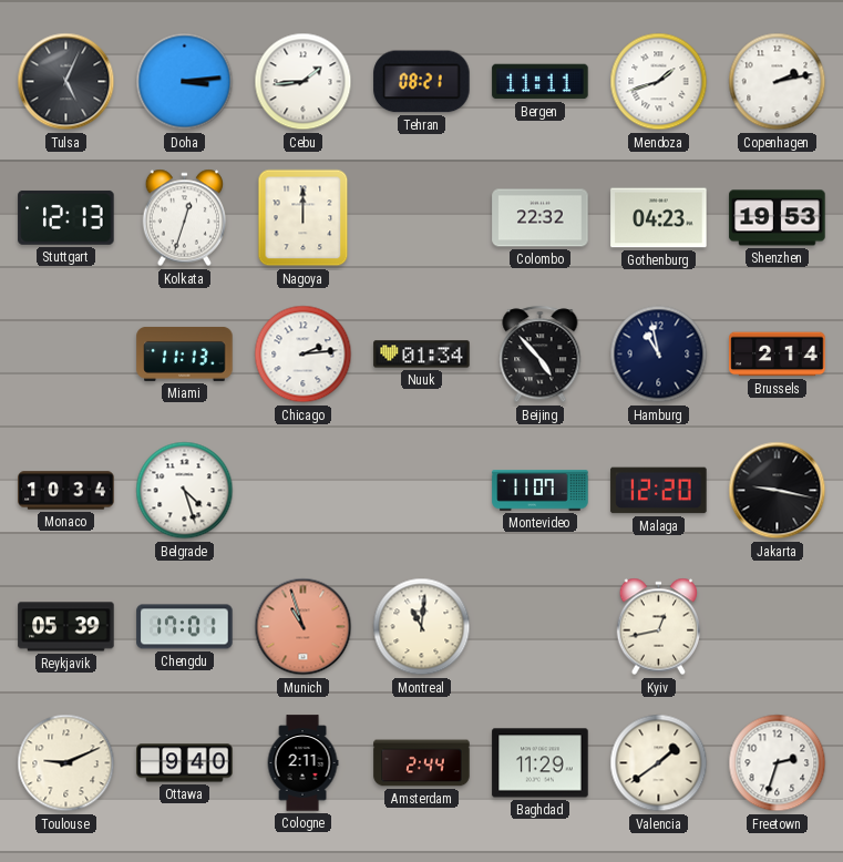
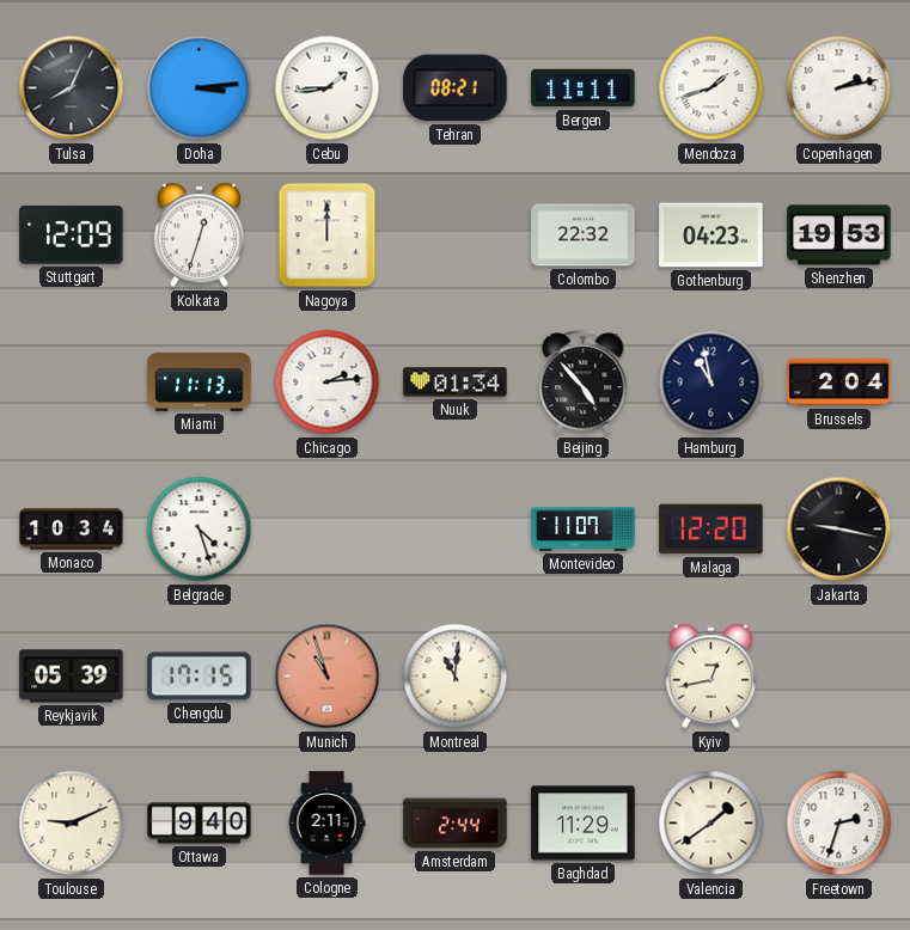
Tulsa: 5:04 -> 8:04
Stuttgart: 12:13 -> 12:09
Brussels: 2:14 -> 2:04
Chengdu: 17:01 -> 17:15
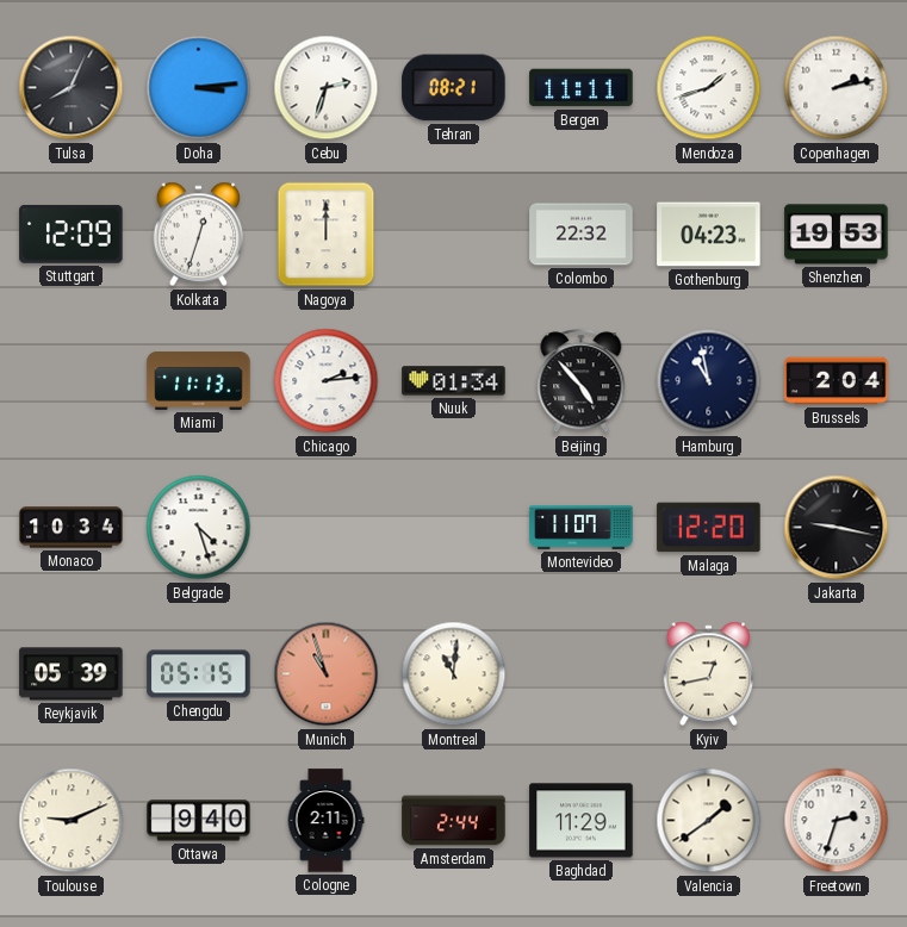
Cebu: 1:44 -> 2:33
Chengdu: 17:15 -> 05:15
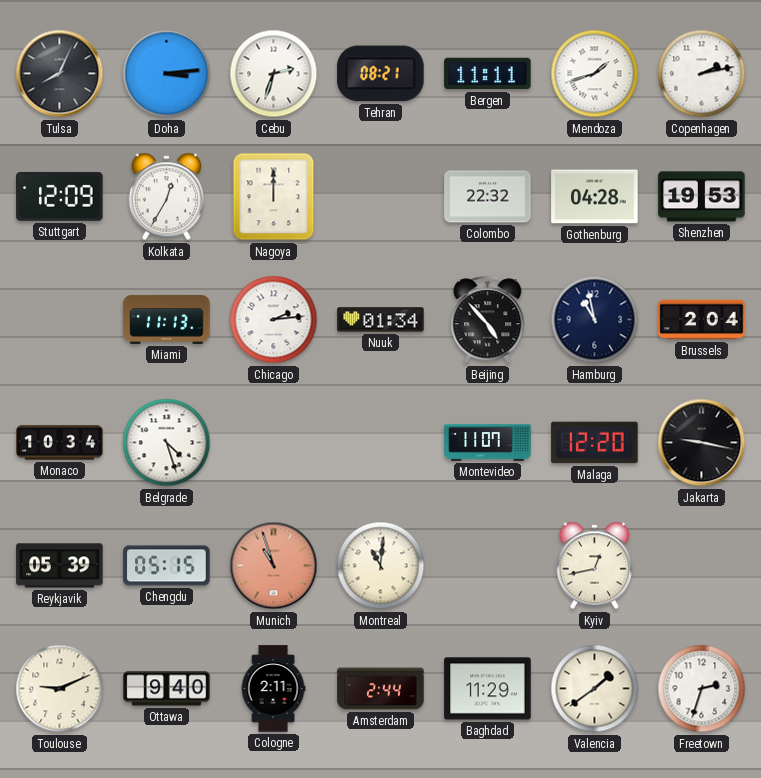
Kolkata: 12:33 -> 12:35
Gothenburg: 04:23 -> 04:28
